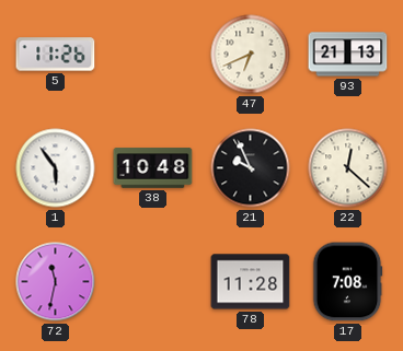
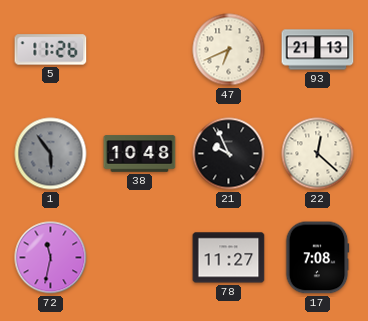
1 dial: white -> grey
78: 11:28 -> 11:27
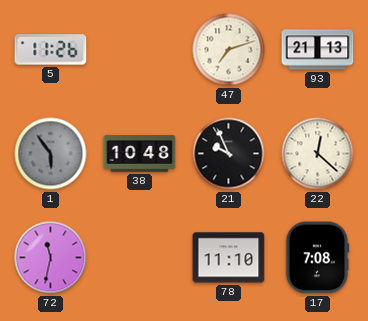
47: 6:41 -> 7:12
78: 11:27 -> 11:10
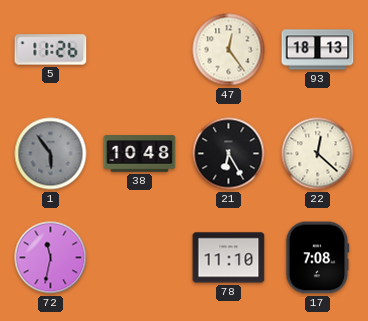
47: 7:12 -> 12:24
93: 21:13 -> 18:13
21: 9:56 -> 6:25
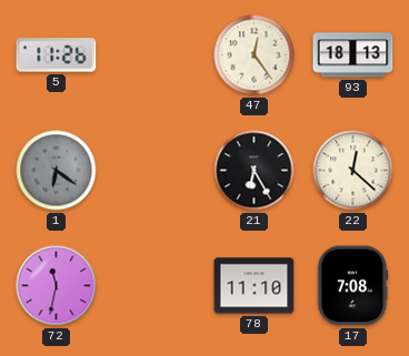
1: 5:54 -> 6:21
38: 10:48 -> none
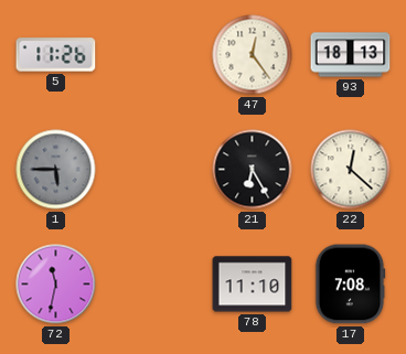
1: 6:21 -> 5:45
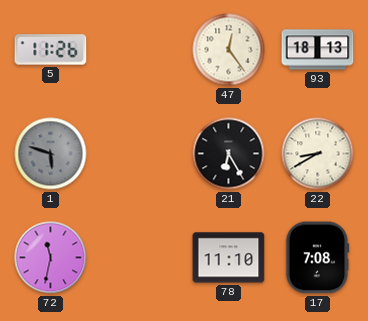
1: 5:45 -> 5:48
22: 12:22 -> 8:40
